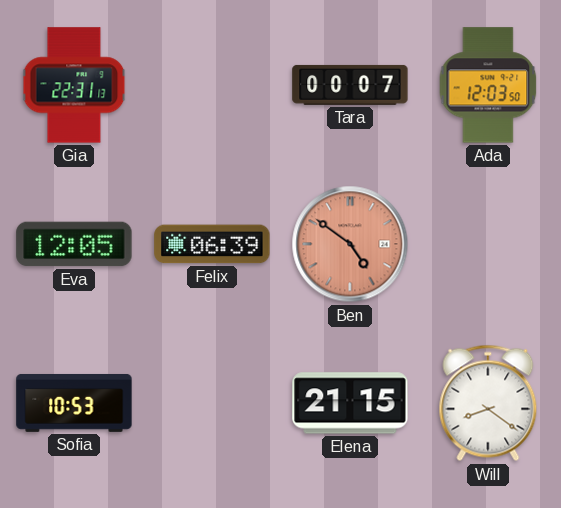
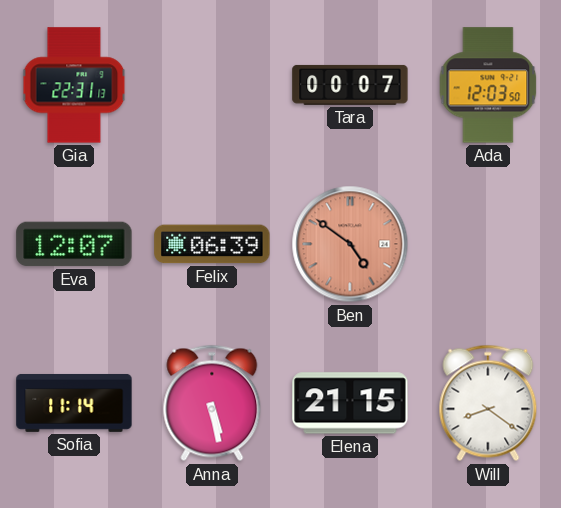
Eva: 12:05 -> 12:07
Sofia: 10:53 -> 11:14
Anna: none -> 5:28
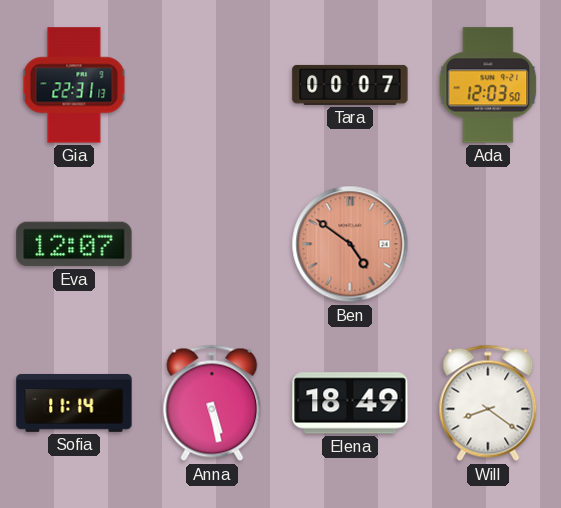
Felix: 06:39 -> none
Elena: 21:15 -> 18:49
